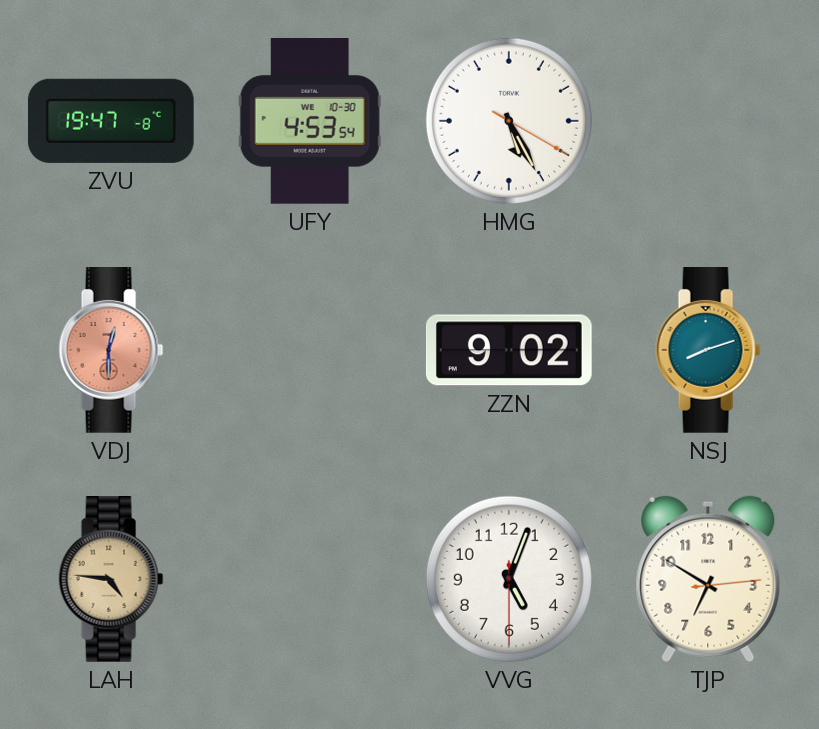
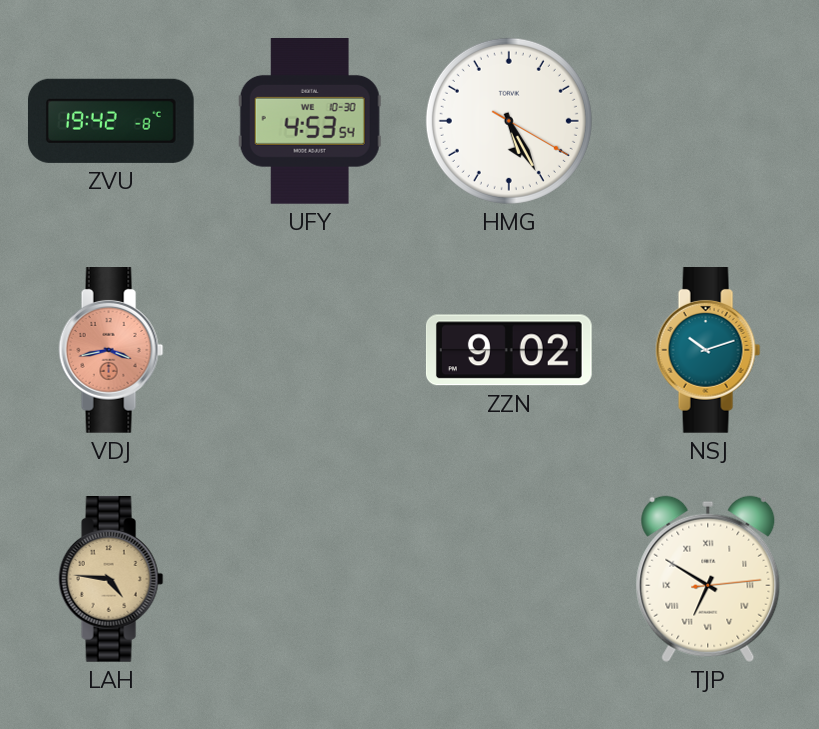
ZVU: 19:47 -> 19:42
VDJ: 12:30 -> 3:43
NSJ: 8:12 -> 10:12
VVG: 5:03 -> none
TJP numerals: Arabic -> Roman
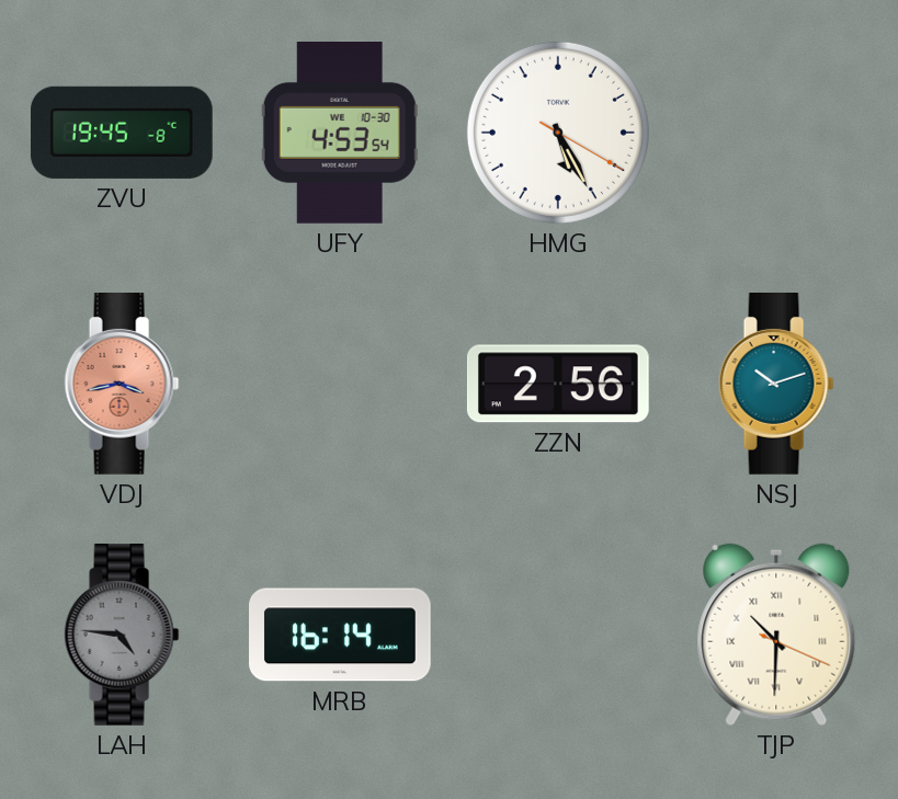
ZVU: 19:42 -> 19:45
ZZN: 9:02 -> 2:56
LAH dial: champagne -> grey
MRB: none -> 16:14
TJP: 6:50 -> 10:30
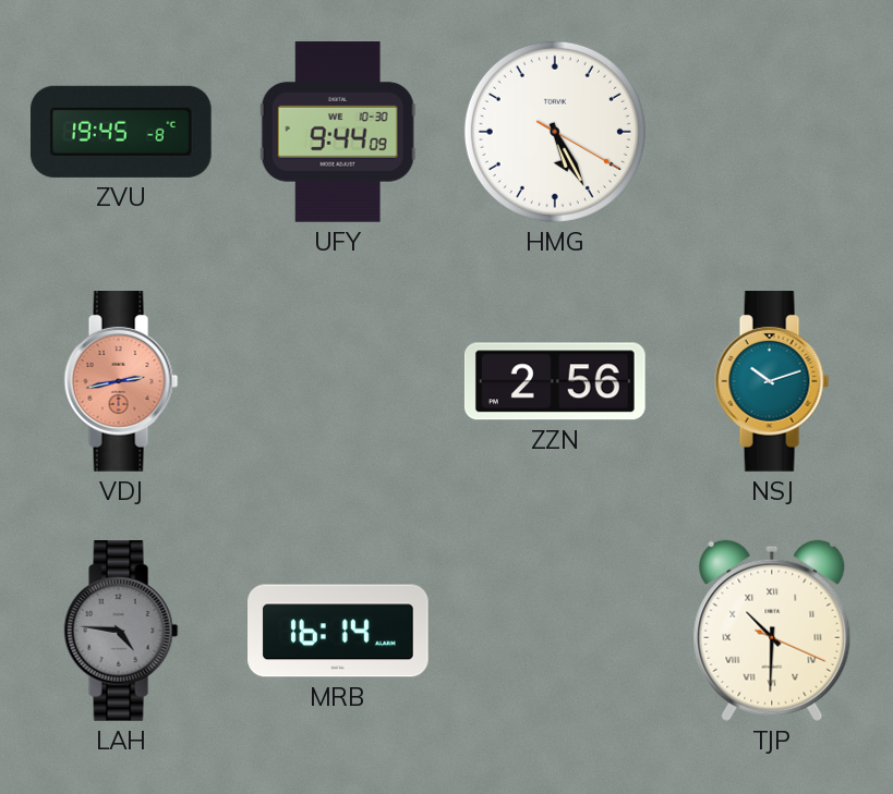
UFY: 4:53 -> 9:44
VDJ: 3:43 -> 2:43
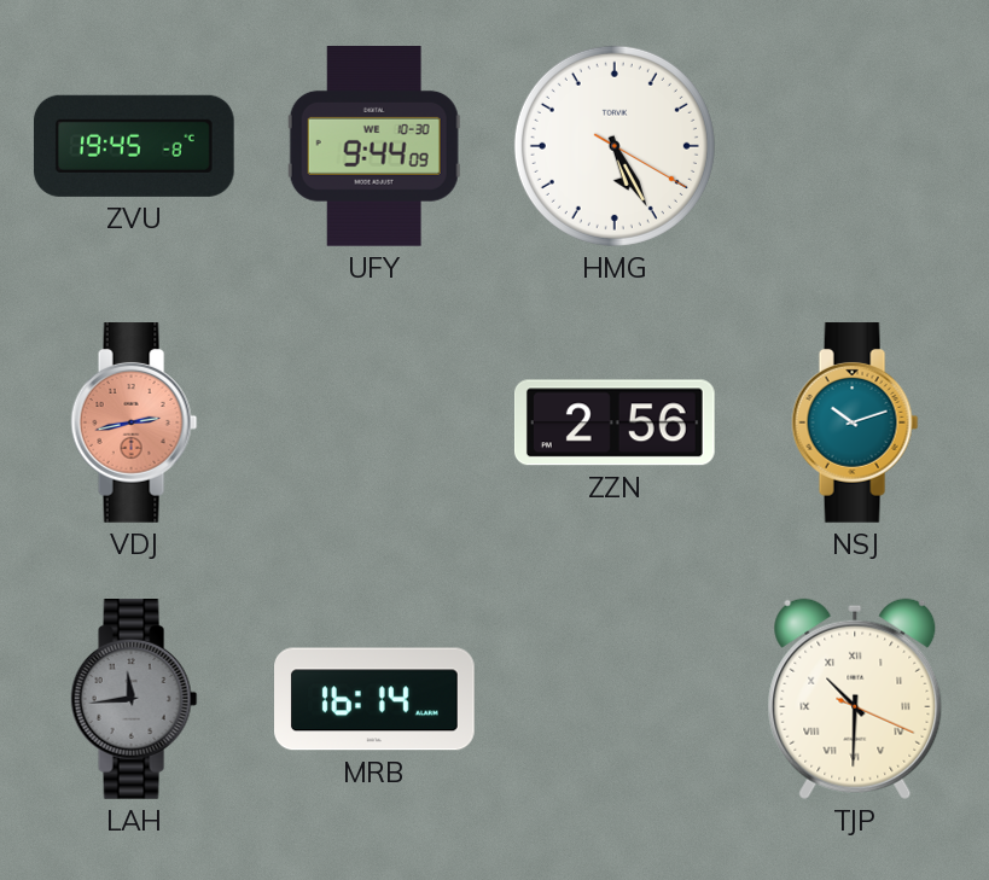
LAH: 4:46 -> 11:44
